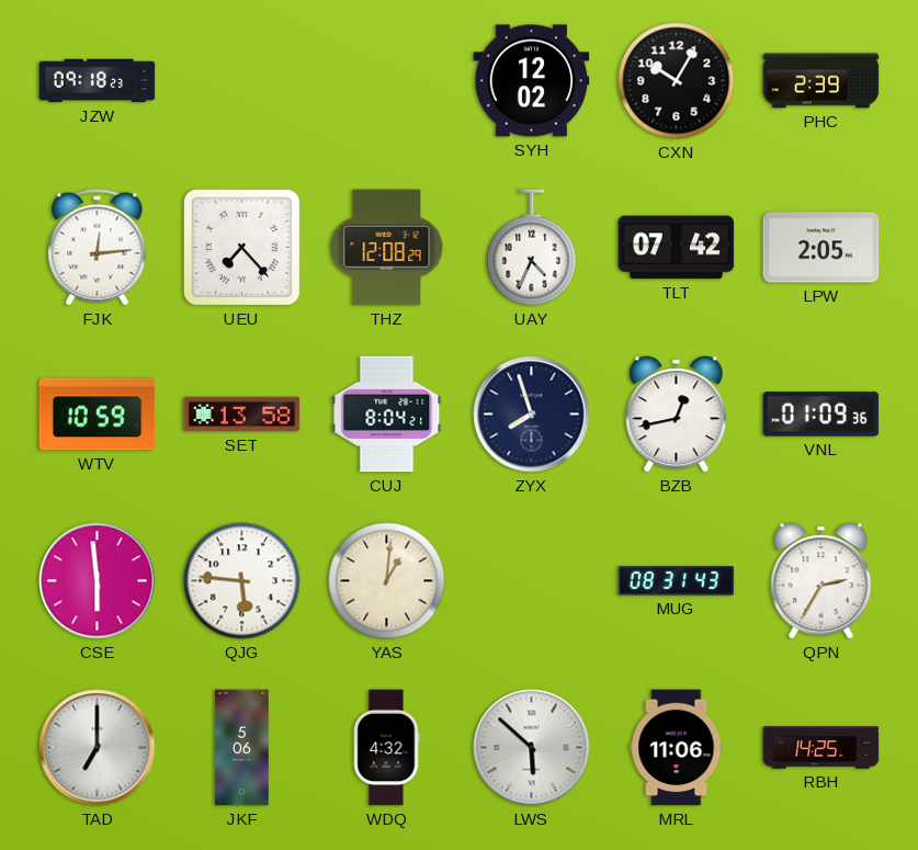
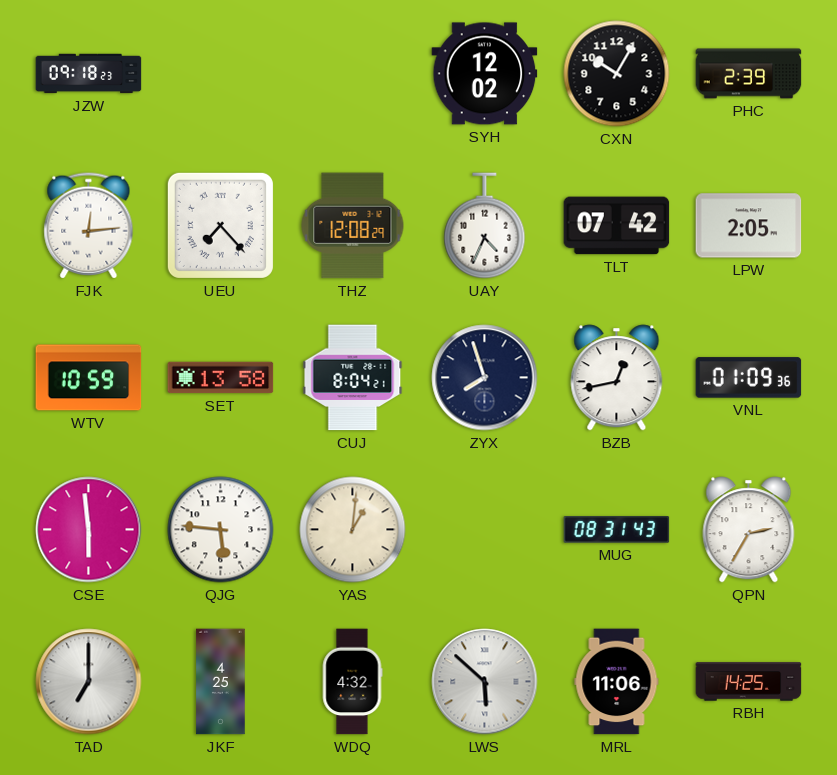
JKF: 5:06 -> 4:25
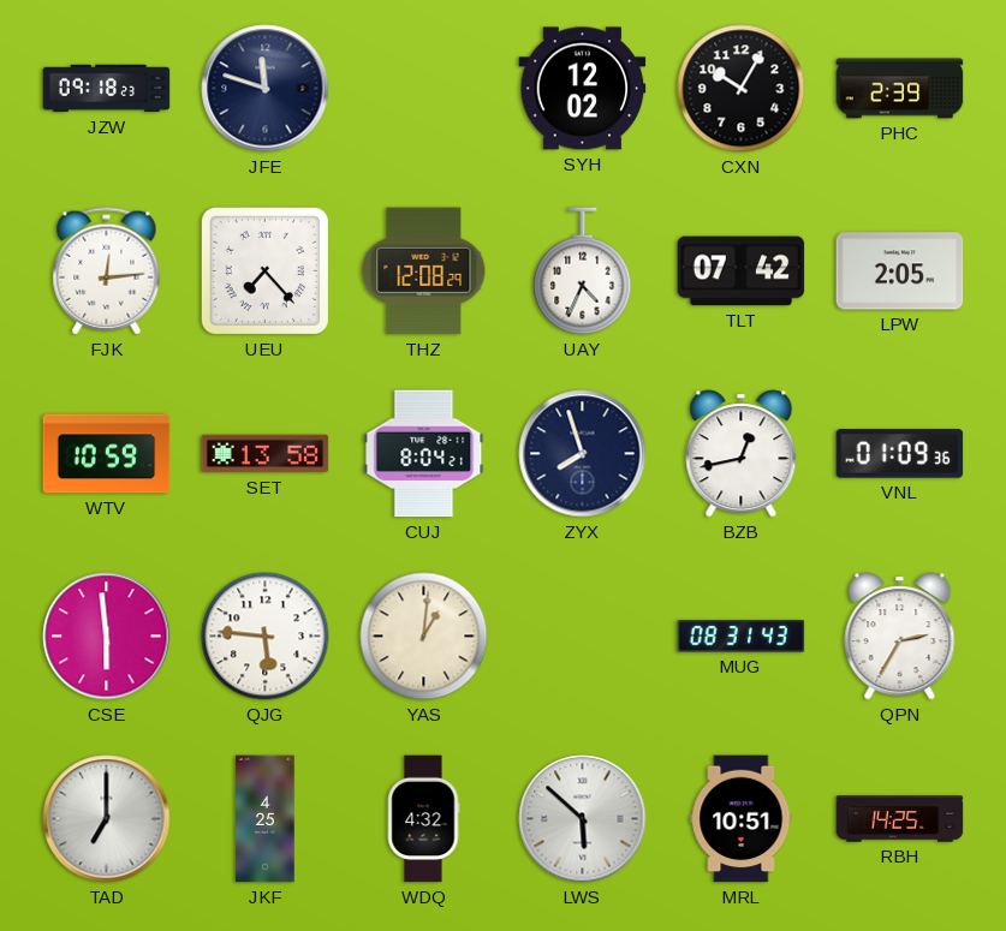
JFE: none -> 11:48
MRL: 11:06 -> 10:51
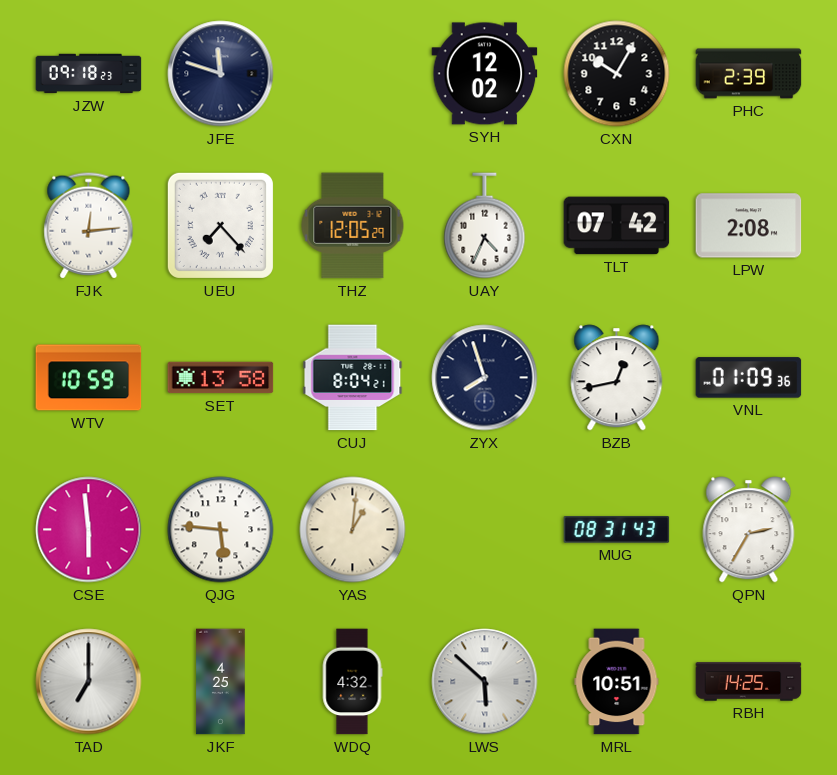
THZ: 12:08 -> 12:05
LPW: 2:05 -> 2:08
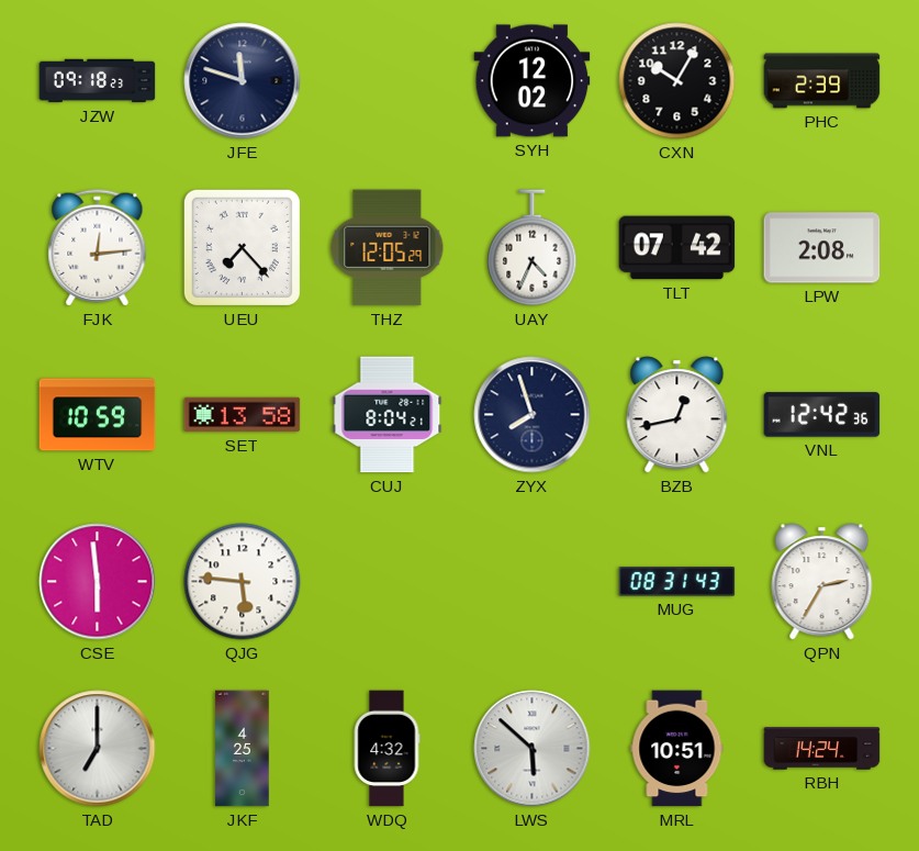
VNL: 01:09 -> 12:42
YAS: 1:01 -> none
RBH: 14:25 -> 14:24
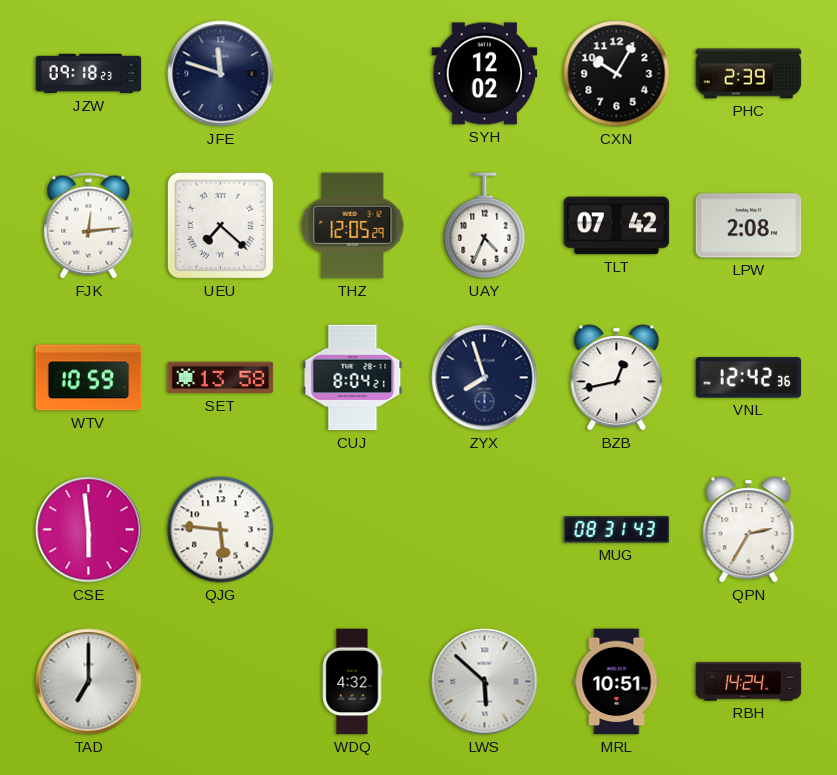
UEU: 7:23 -> 7:22
JKF: 4:25 -> none
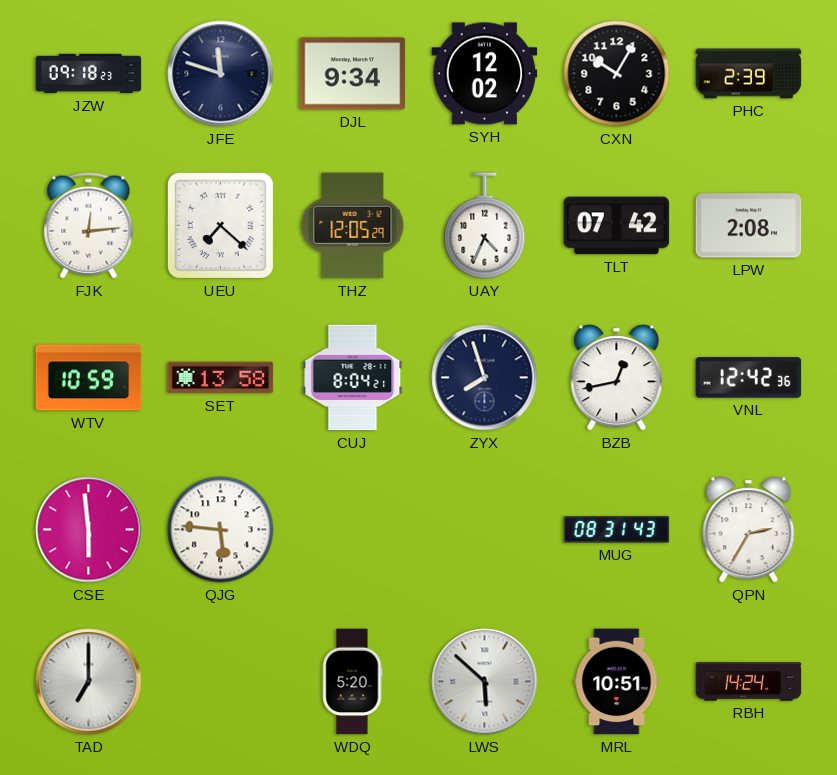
DJL: none -> 9:34
WDQ: 4:32 -> 5:20
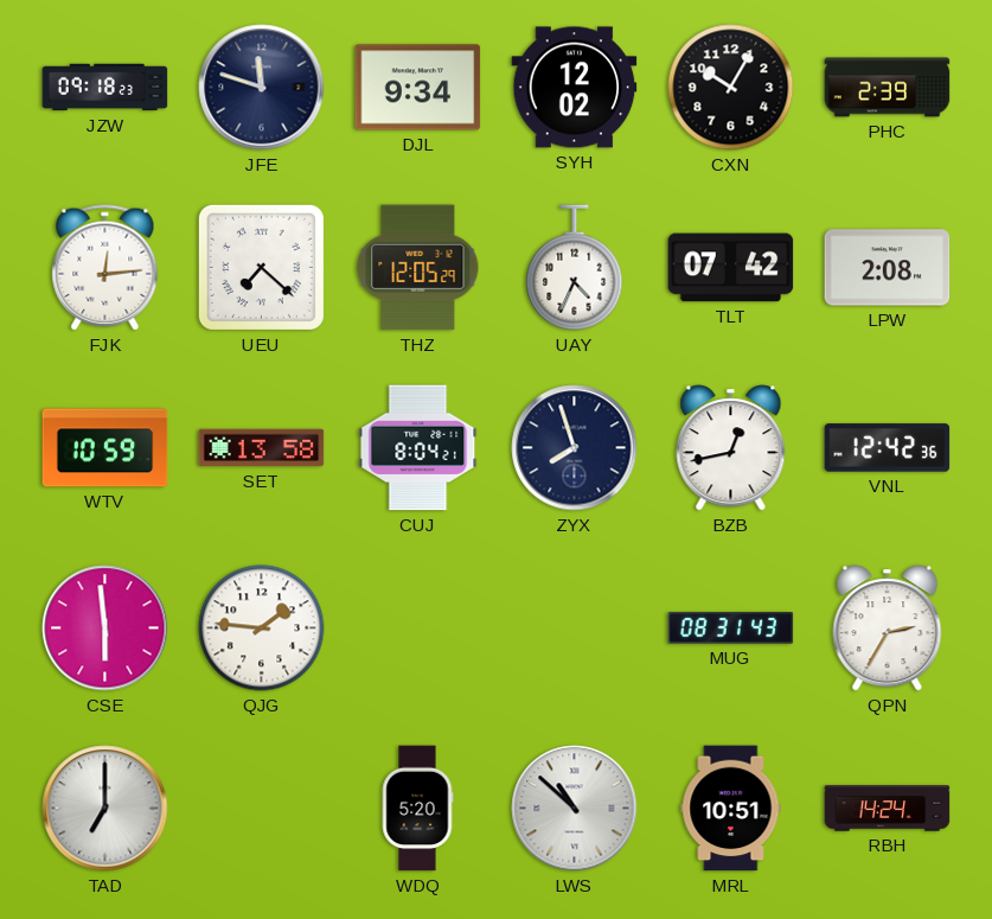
QJG: 5:46 -> 1:46
LWS: 5:52 -> 10:52
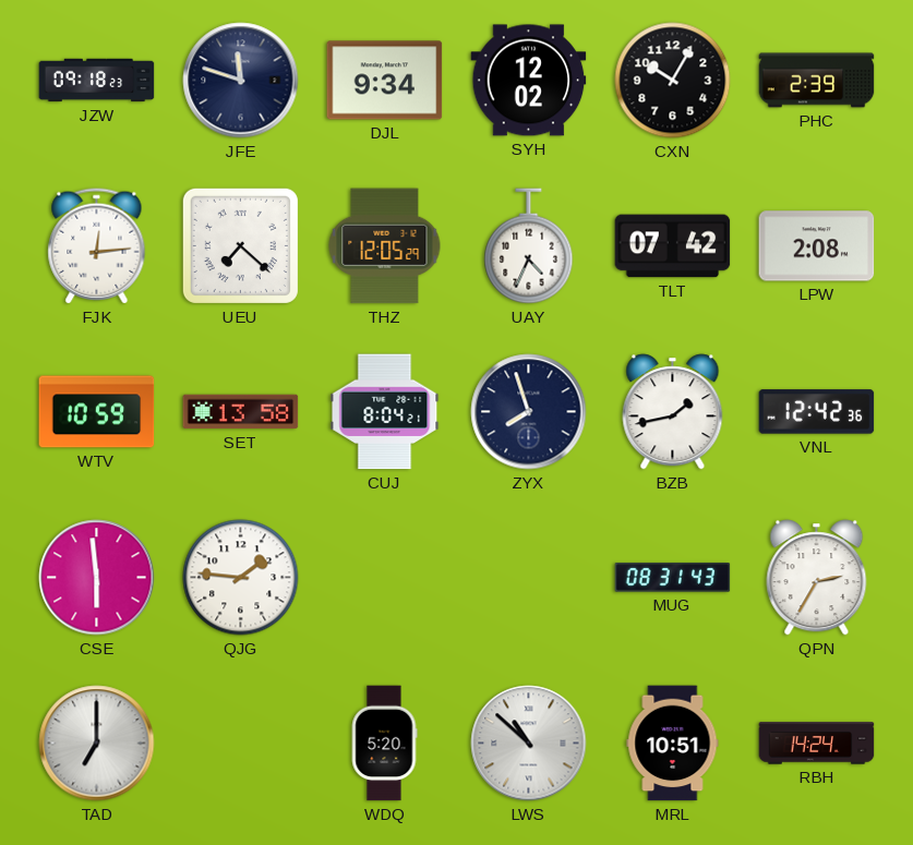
BZB: 12:43 -> 1:43
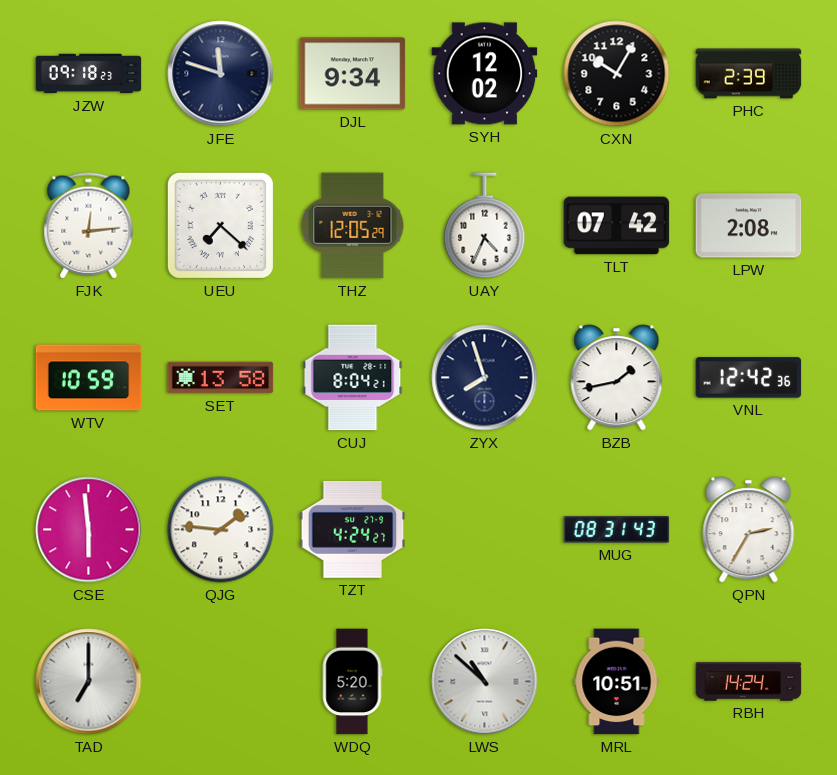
TZT: none -> 4:24
